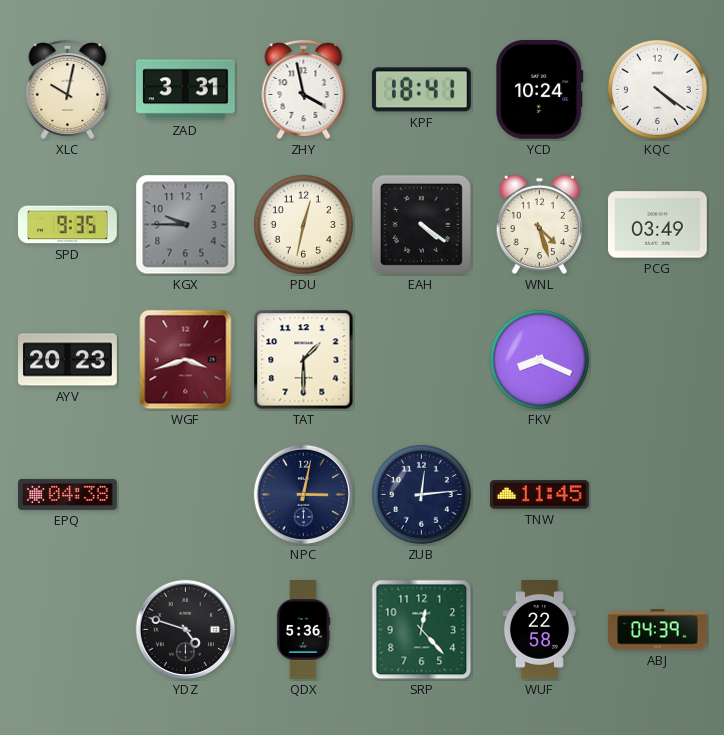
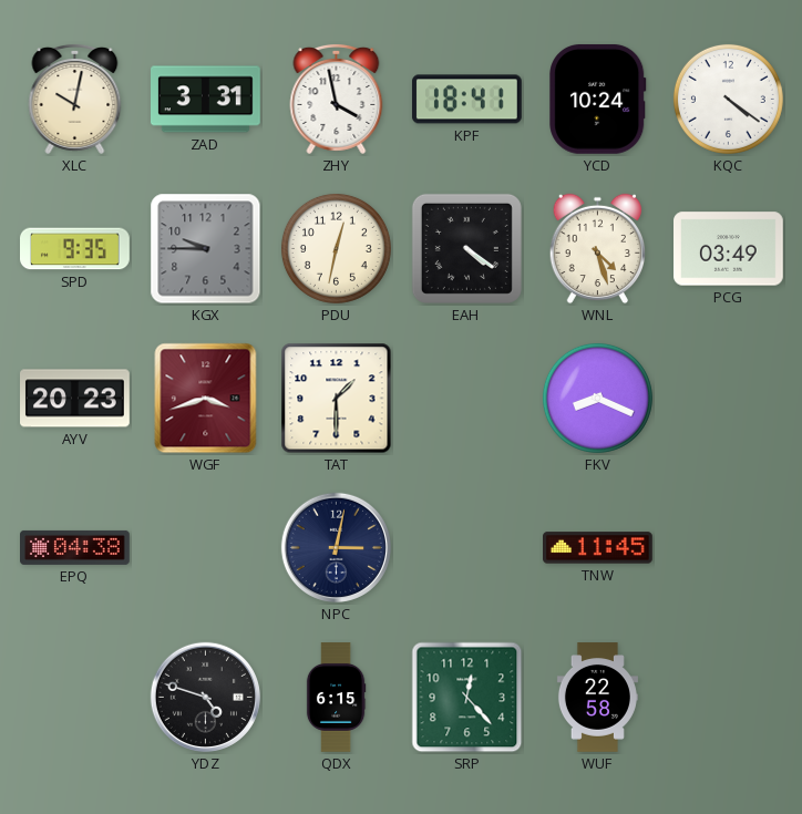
ZUB: 12:14 -> none
QDX: 5:36 -> 6:15
ABJ: 04:39 -> none
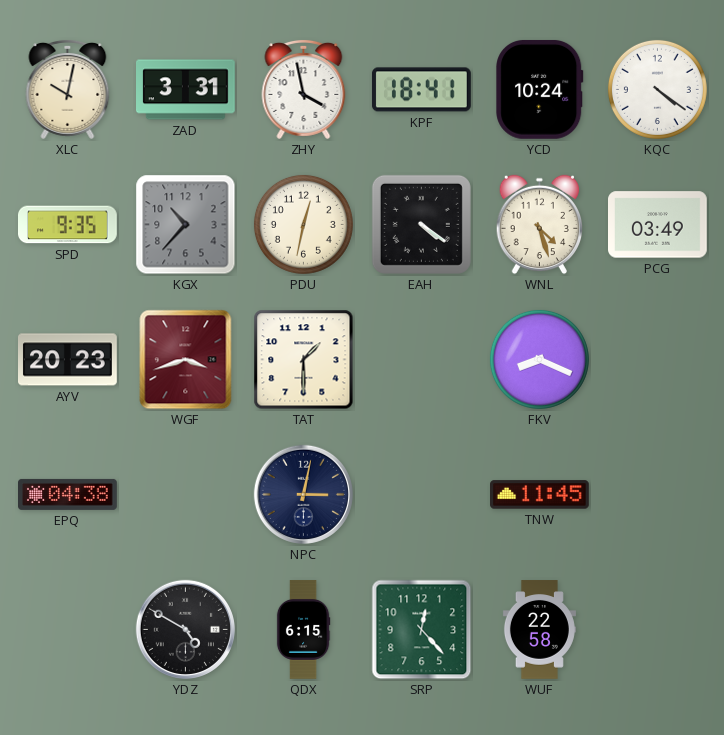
KGX: 9:45 -> 10:37
YDZ: 4:48 -> 4:50
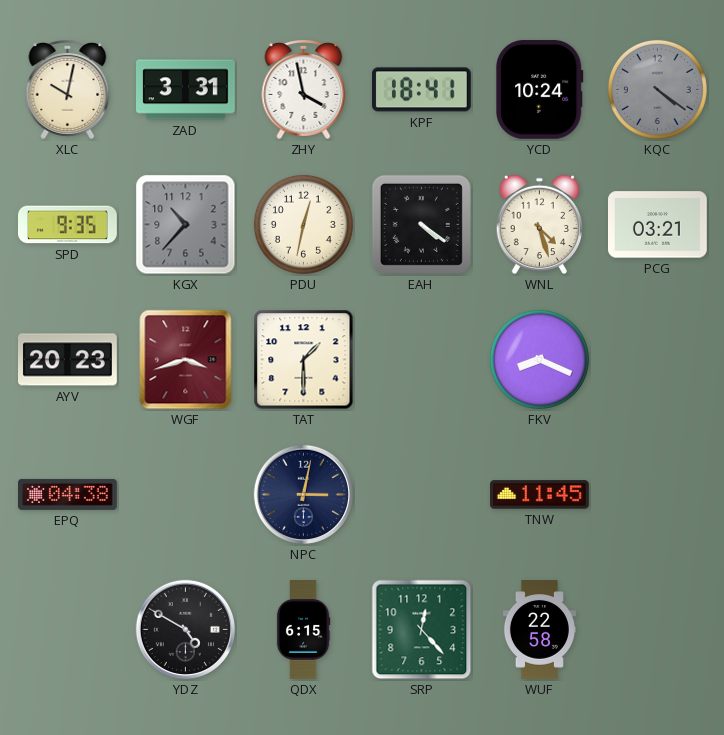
KQC dial: white -> grey
PCG: 03:49 -> 03:21
